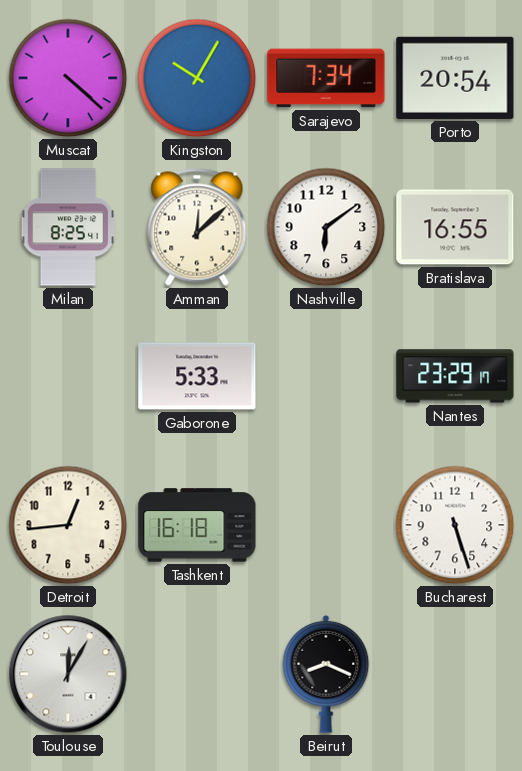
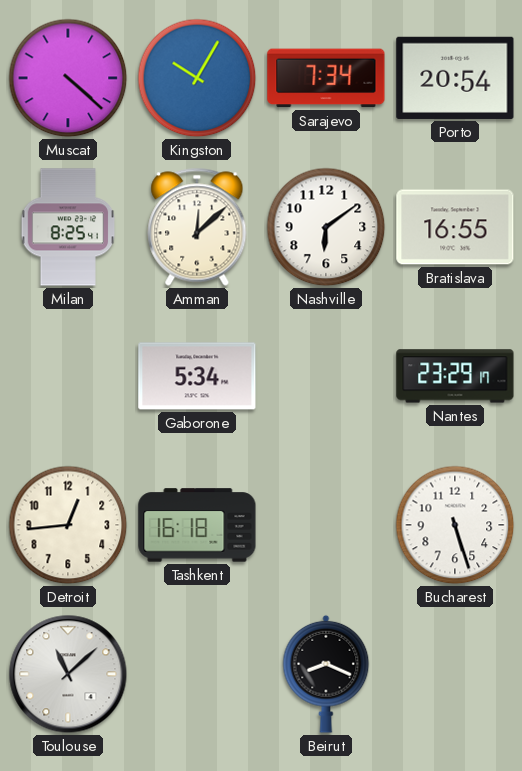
Gaborone: 5:33 -> 5:34
Toulouse: 12:05 -> 11:08
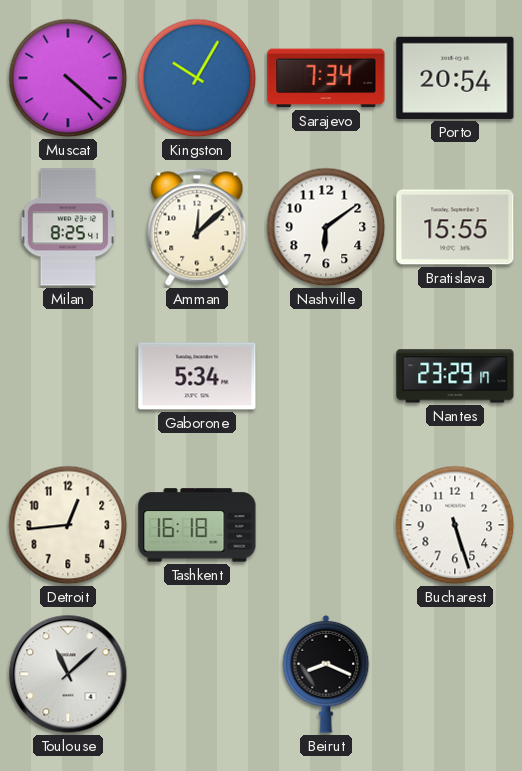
Bratislava: 16:55 -> 15:55
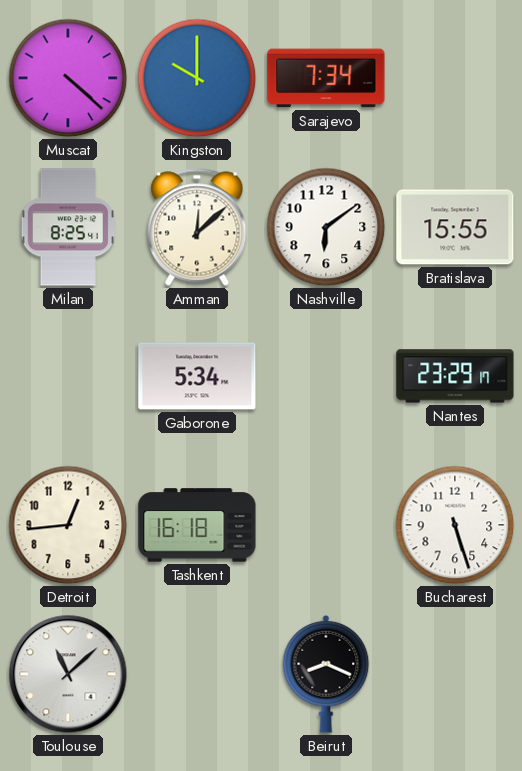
Kingston: 10:05 -> 10:00
Porto: 20:54 -> none
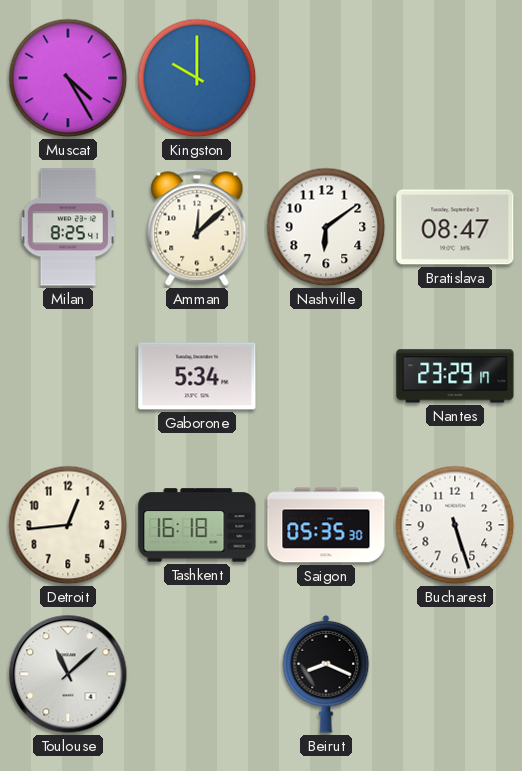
Muscat: 4:22 -> 4:25
Sarajevo: 7:34 -> none
Bratislava: 15:55 -> 08:47
Saigon: none -> 05:35
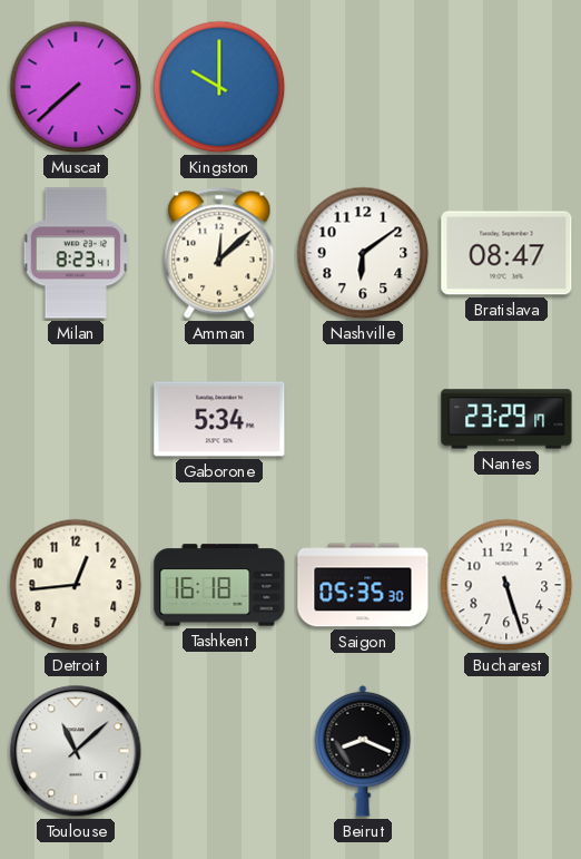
Muscat: 4:25 -> 7:38
Milan: 8:25 -> 8:23
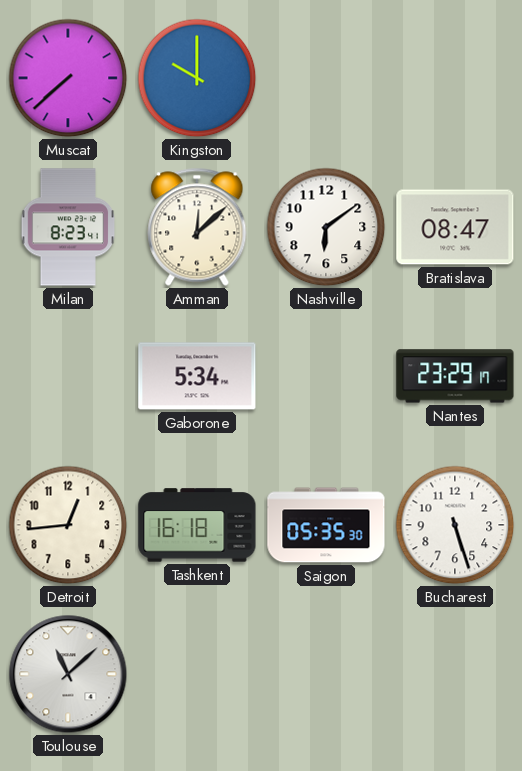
Beirut: 8:19 -> none
